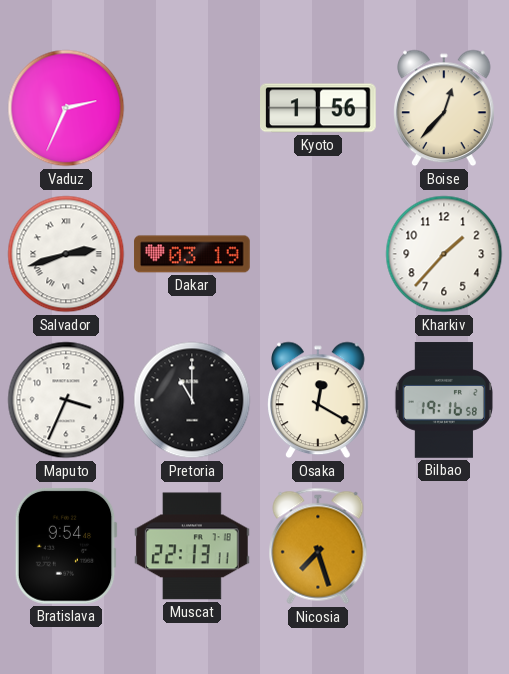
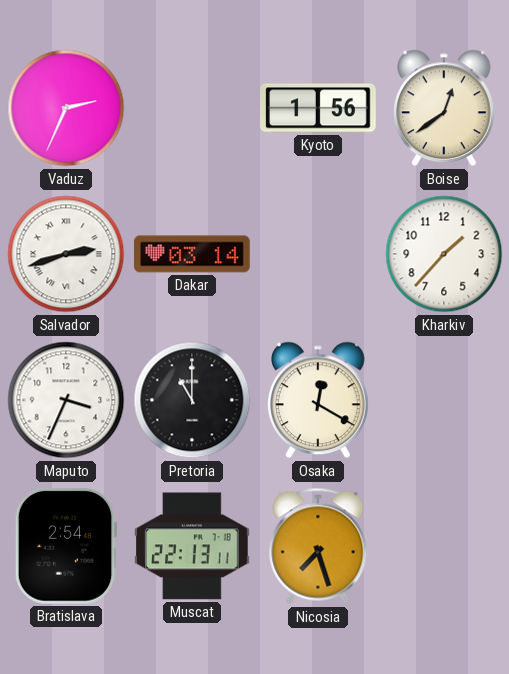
Boise: 12:37 -> 12:39
Dakar: 03:19 -> 03:14
Bilbao: 19:16 -> none
Bratislava: 9:54 -> 2:54
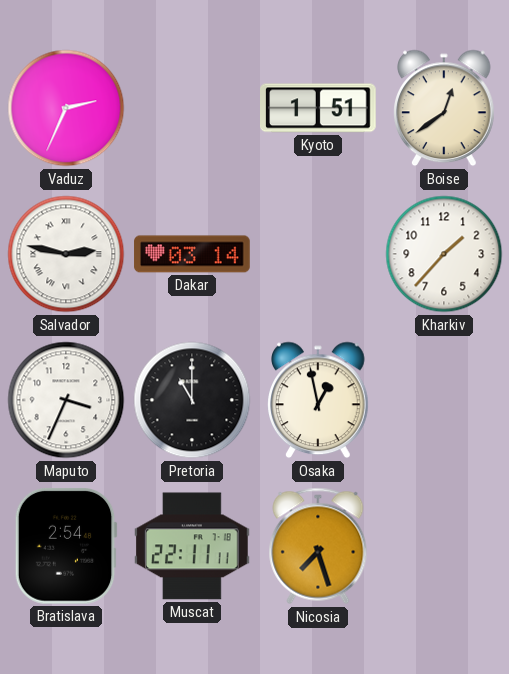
Kyoto: 1:56 -> 1:51
Salvador: 2:42 -> 2:47
Osaka: 12:20 -> 12:58
Muscat: 22:13 -> 22:11
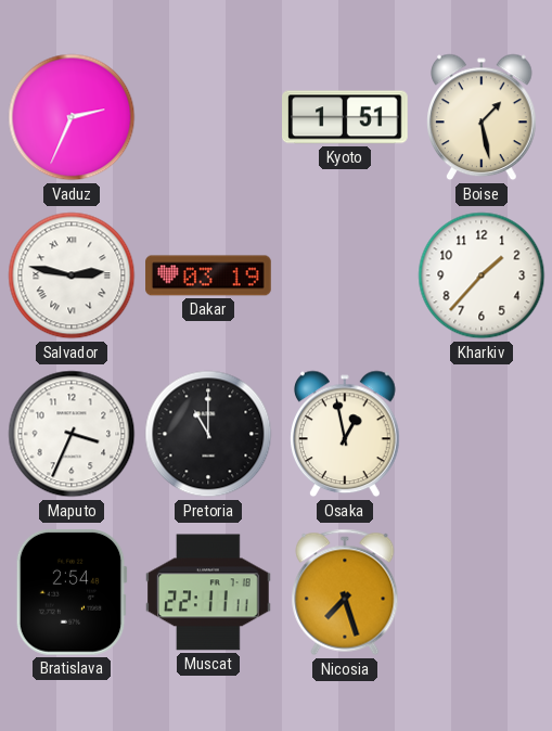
Boise: 12:39 -> 1:28
Dakar: 03:14 -> 03:19
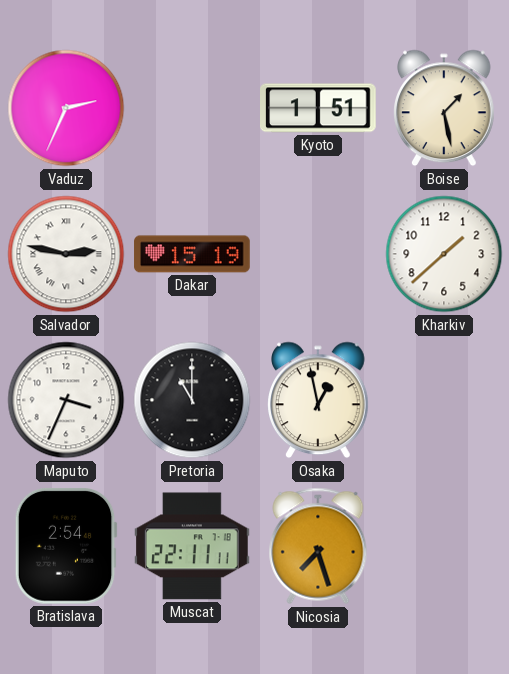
Dakar: 03:19 -> 15:19
Kharkiv: 1:37 -> 1:38
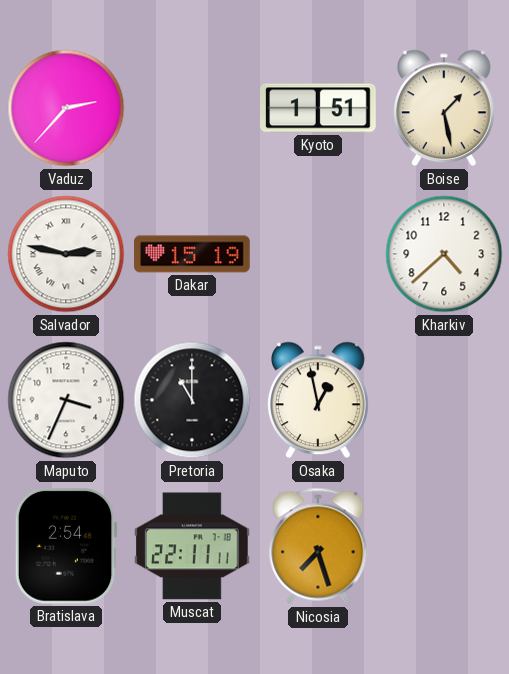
Vaduz: 2:34 -> 2:37
Kharkiv: 1:38 -> 4:38
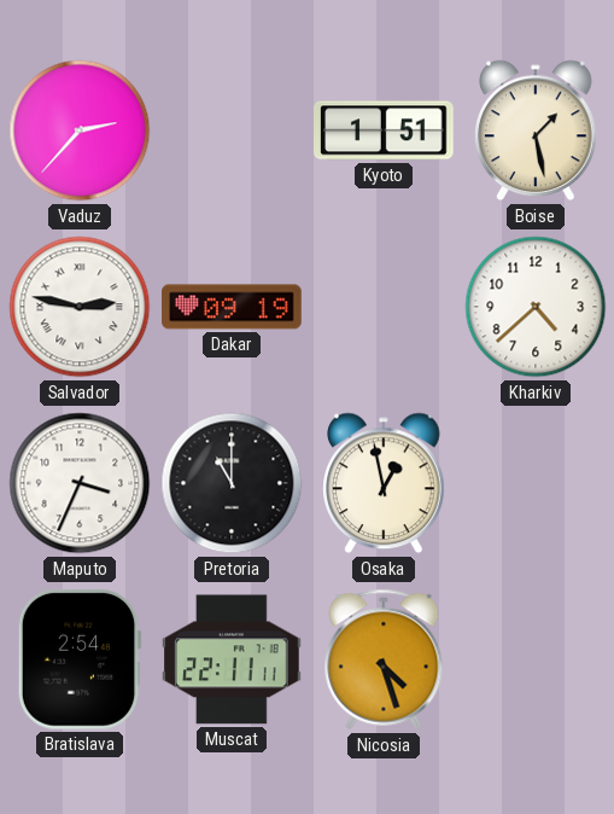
Dakar: 15:19 -> 09:19
Nicosia: 7:27 -> 4:27
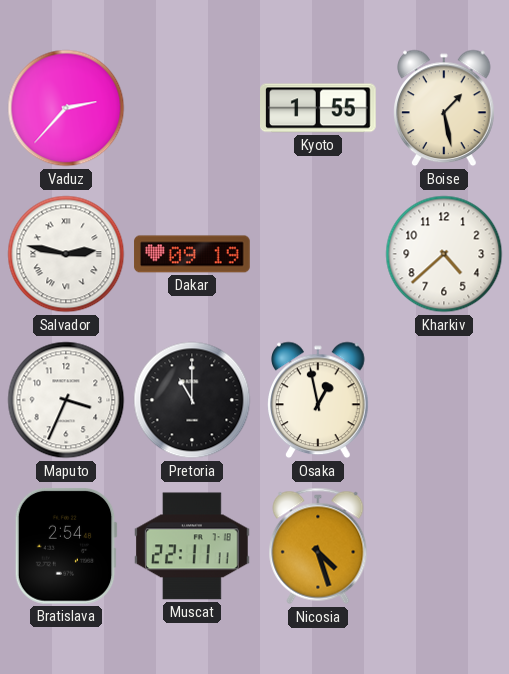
Kyoto: 1:51 -> 1:55
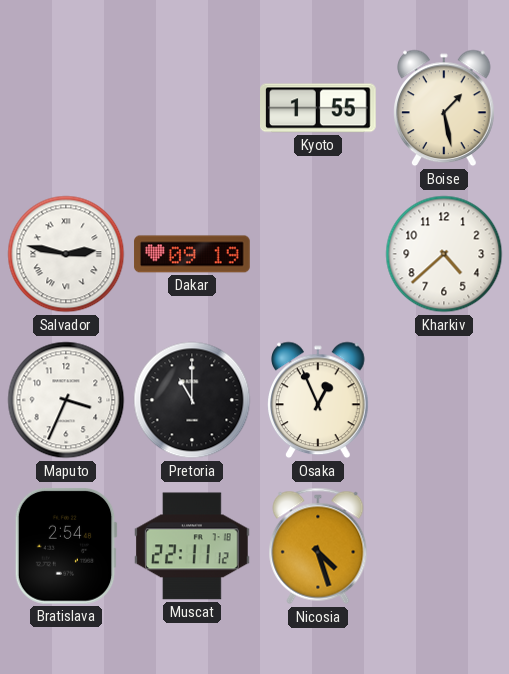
Vaduz: 2:37 -> none
Osaka: 12:58 -> 12:56
Muscat: 22:11:11 -> 22:11:12
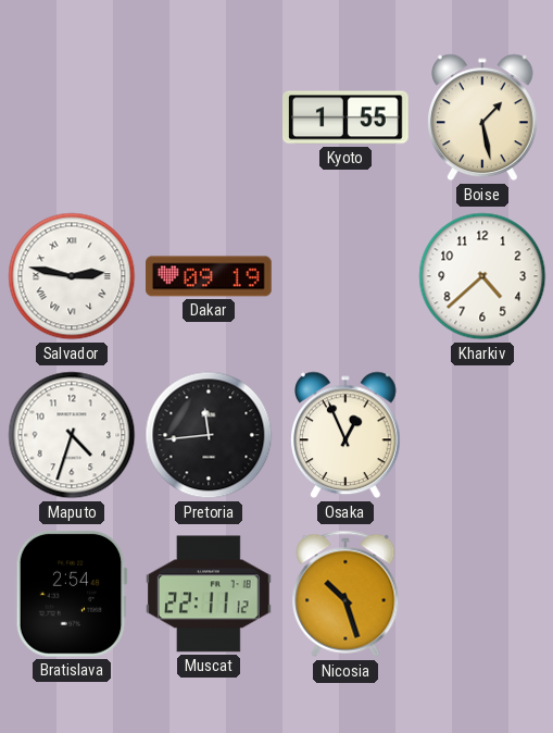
Maputo: 3:34 -> 4:33
Pretoria: 11:00 -> 11:44
Nicosia: 4:27 -> 10:27
